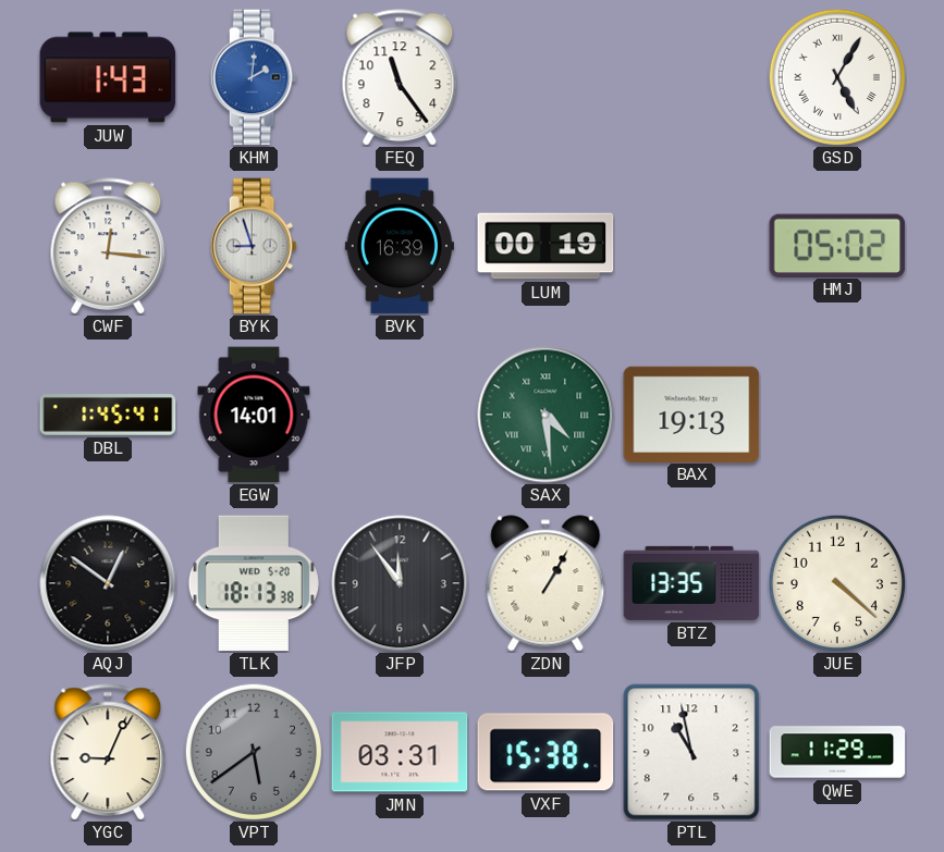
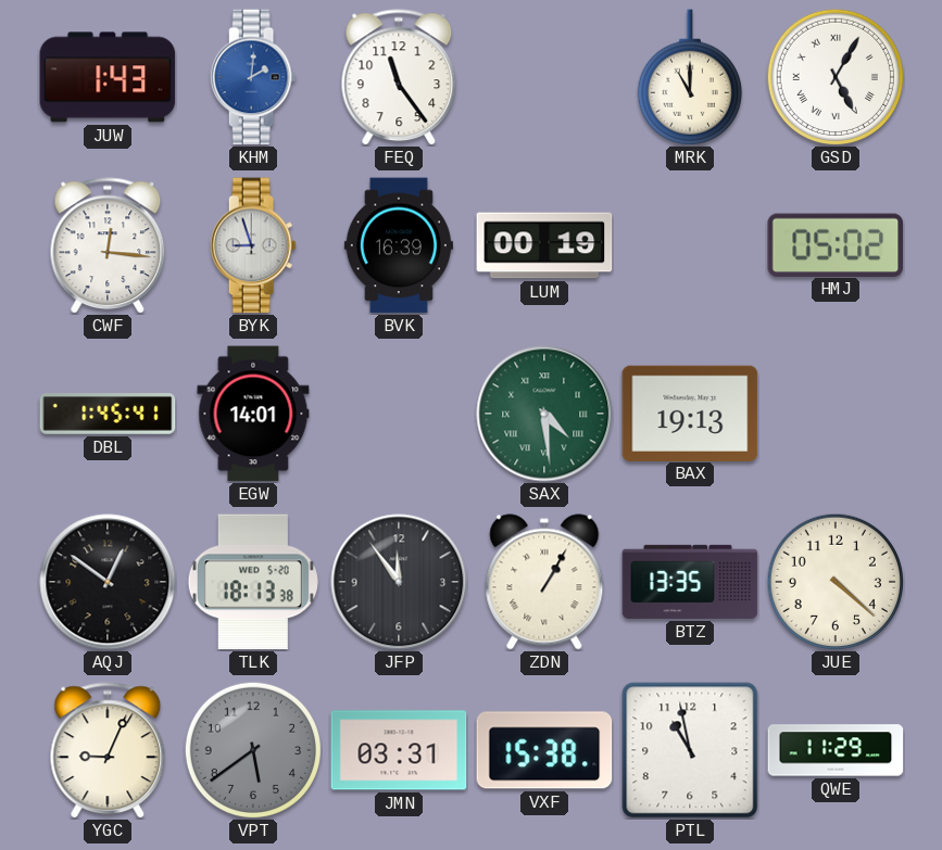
MRK: none -> 11:00
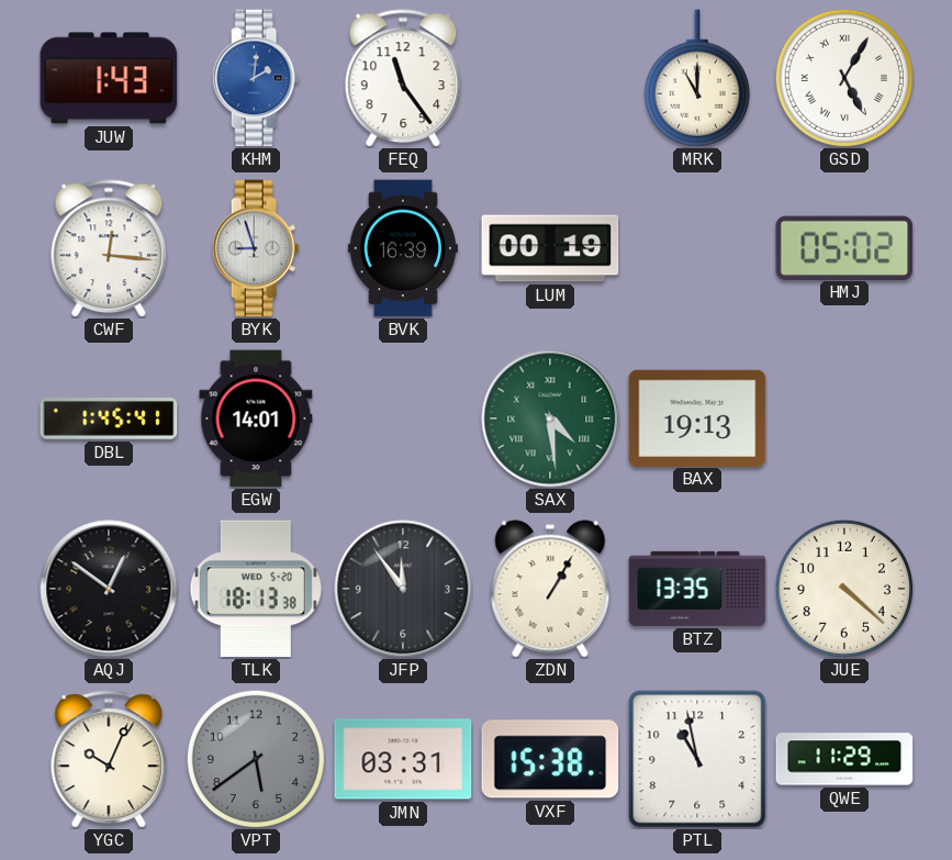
YGC: 9:04 -> 10:04
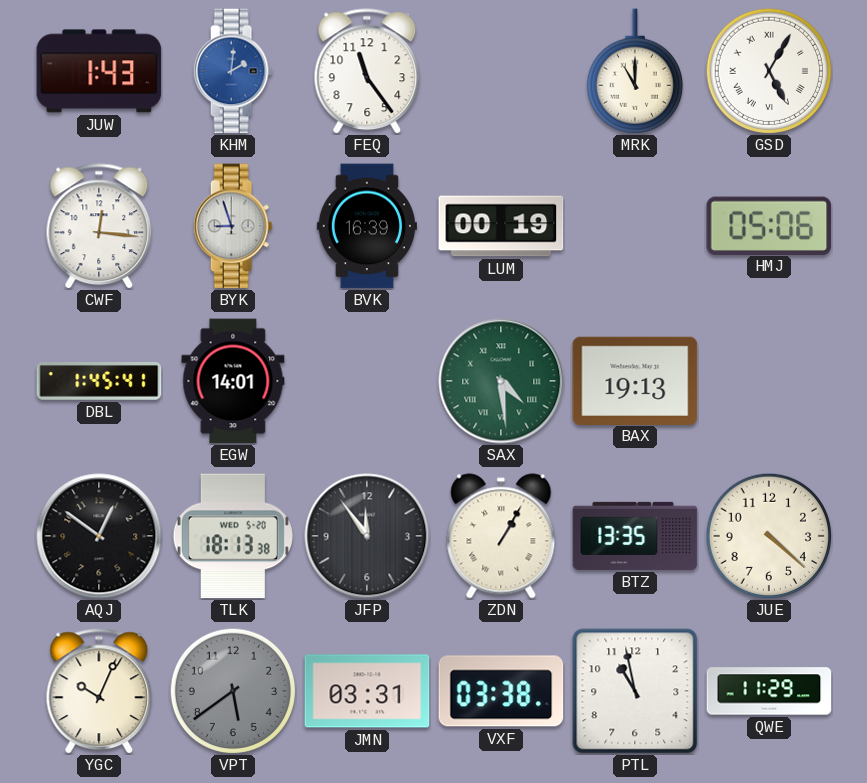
HMJ: 05:02 -> 05:06
VXF: 15:38 -> 03:38
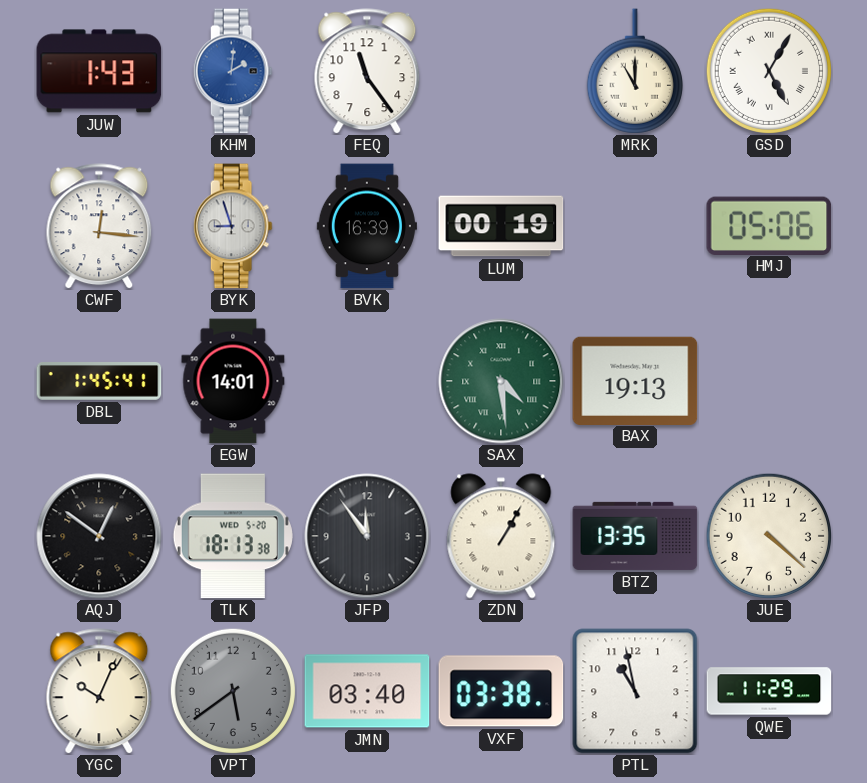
JMN: 03:31 -> 03:40
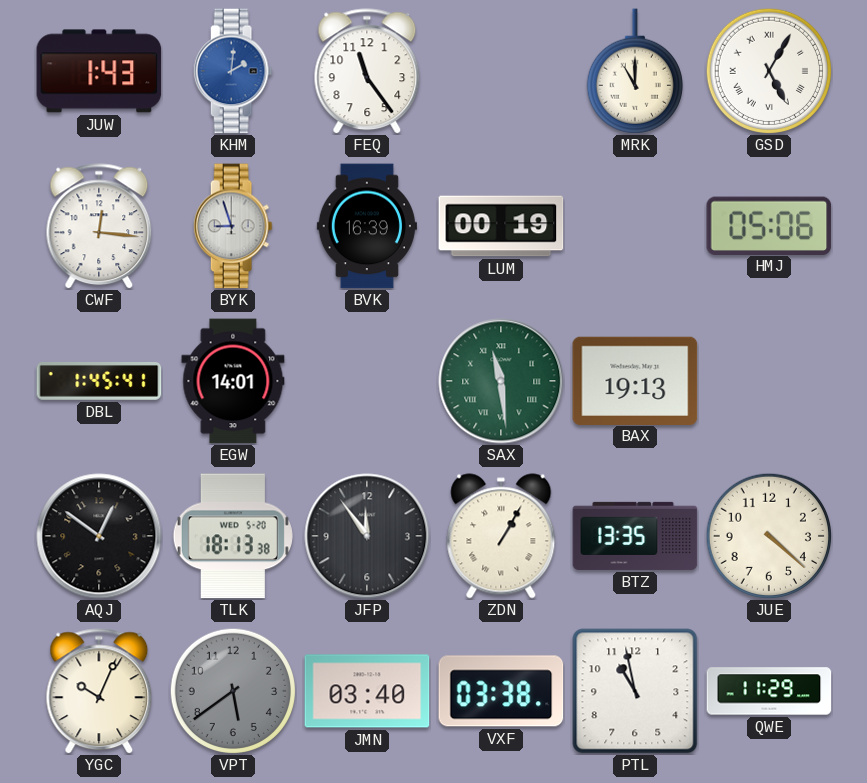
SAX: 4:29 -> 11:29
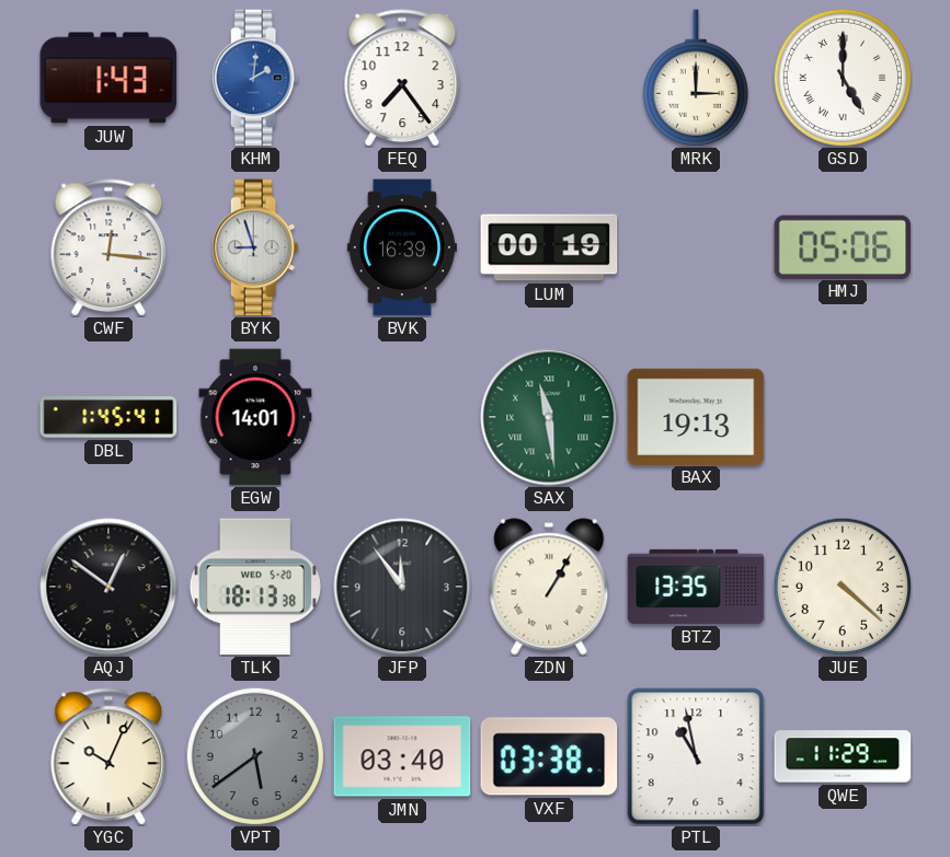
FEQ: 11:24 -> 7:24
MRK: 11:00 -> 3:00
GSD: 5:05 -> 5:00
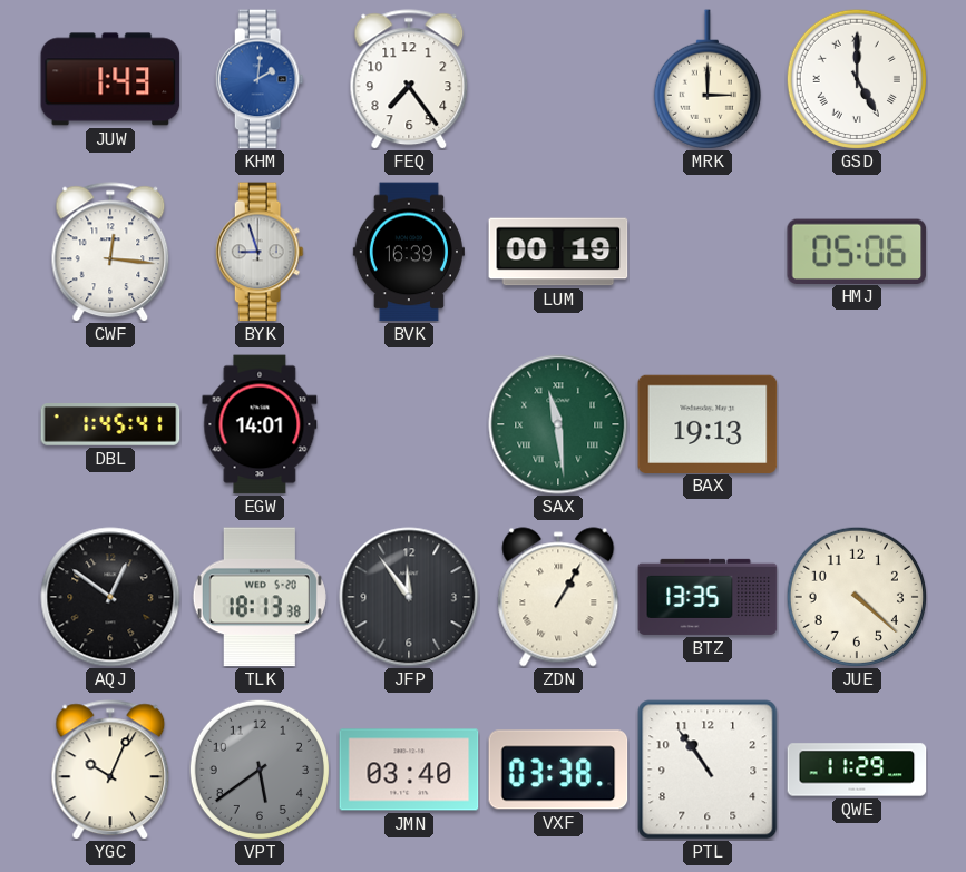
PTL: 10:58 -> 10:54
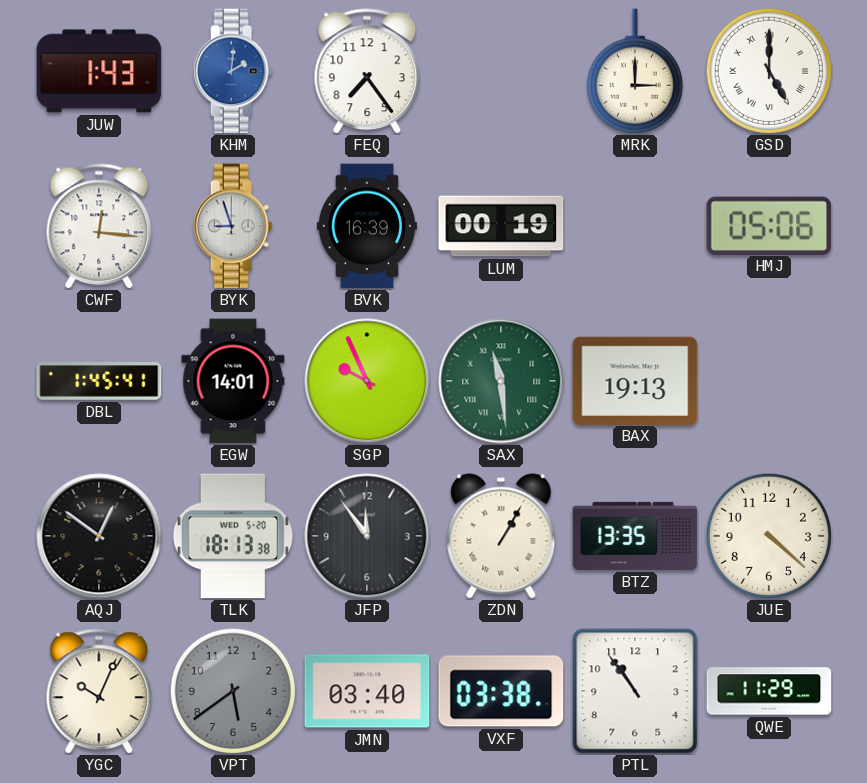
SGP: none -> 9:56
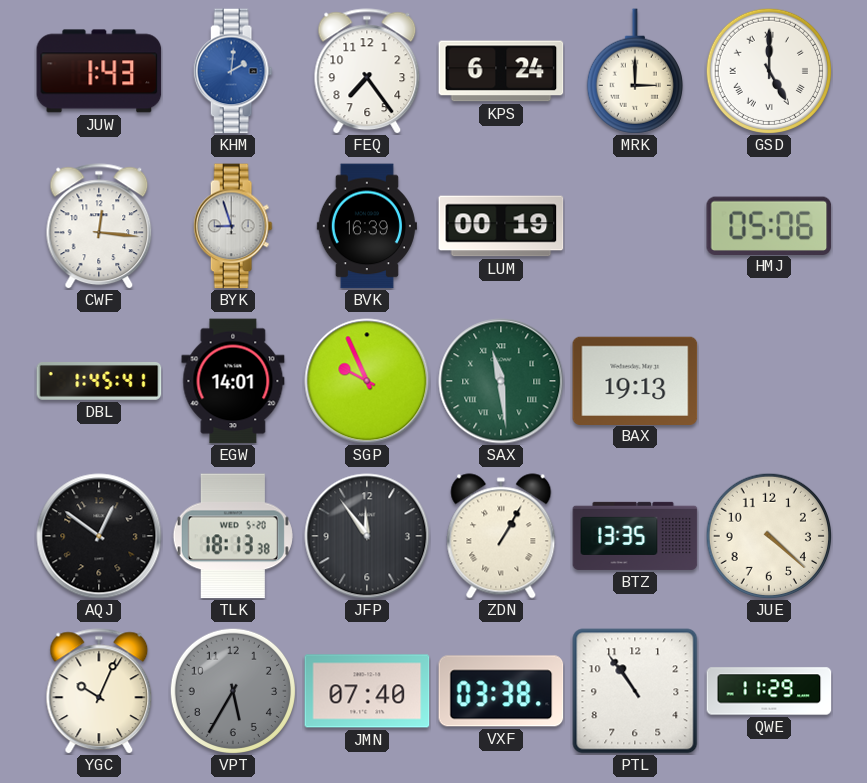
KPS: none -> 6:24
VPT: 5:39 -> 5:35
JMN: 03:40 -> 07:40
